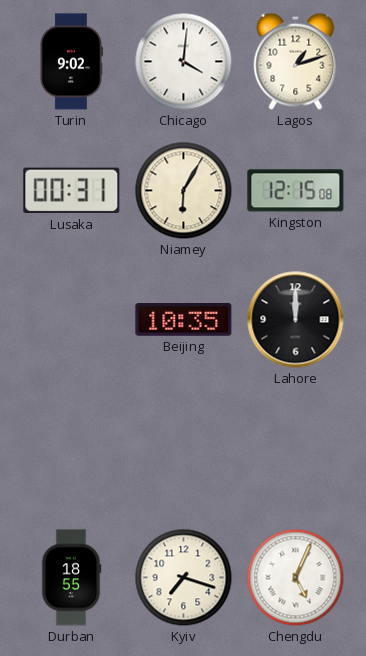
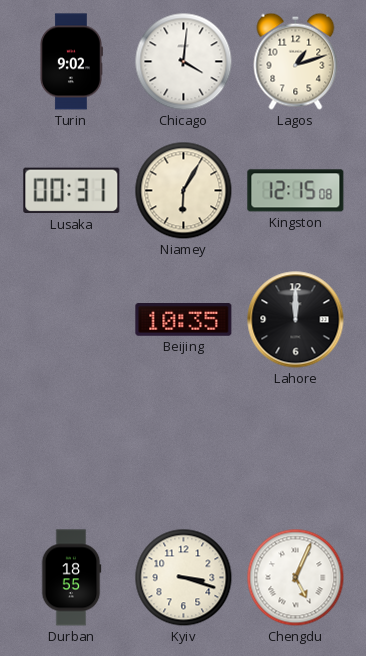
Kyiv: 7:18 -> 3:18
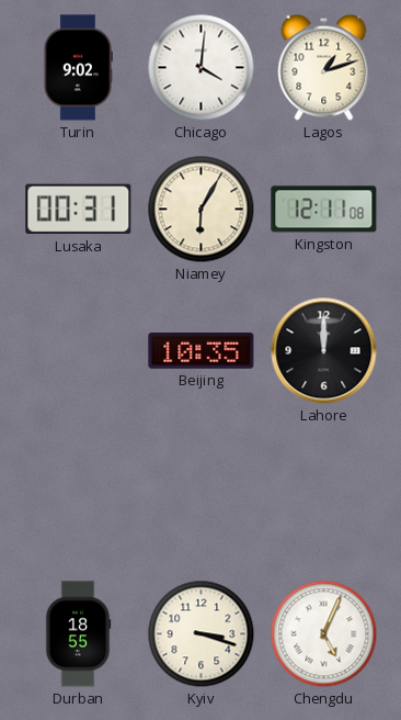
Kingston: 12:15 -> 12:11
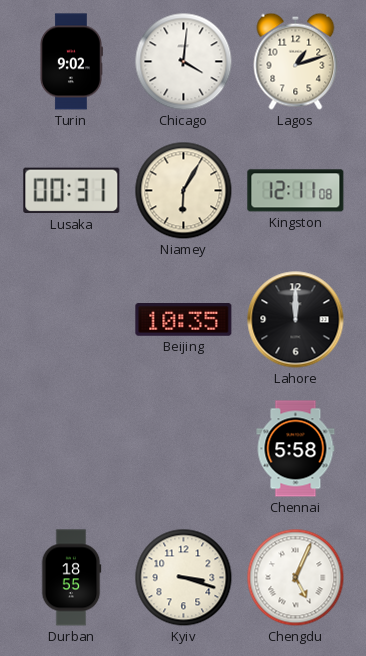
Chennai: none -> 5:58
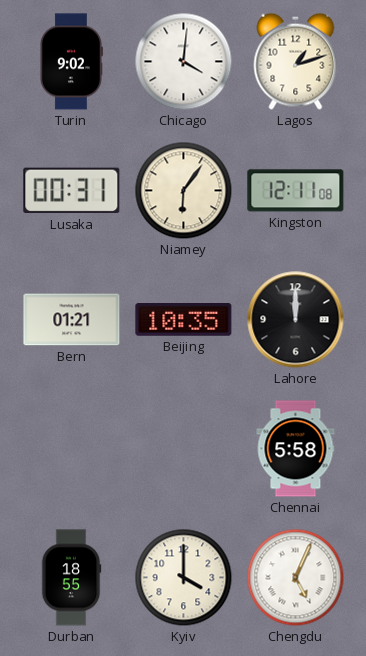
Niamey: 6:05 -> 6:06
Bern: none -> 01:21
Kyiv: 3:18 -> 4:00
